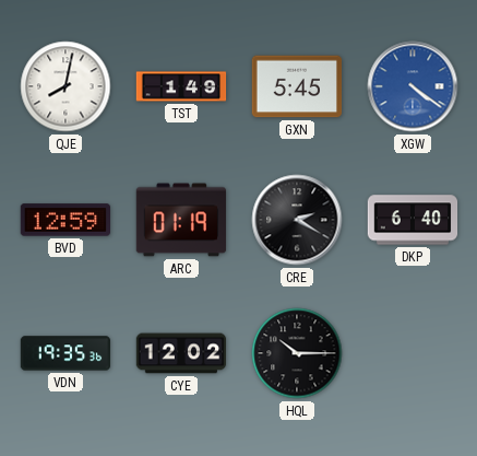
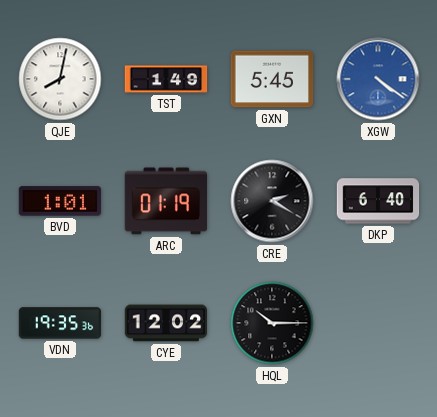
BVD: 12:59 -> 1:01
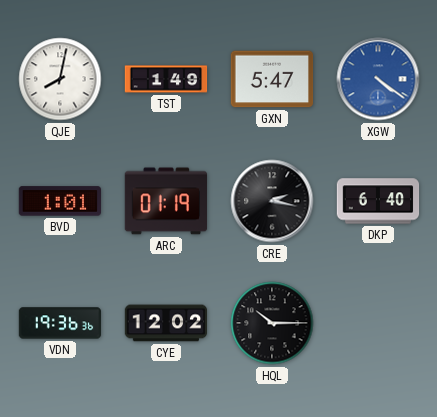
GXN: 5:45 -> 5:47
CRE: 2:20 -> 2:17
VDN: 19:35 -> 19:36
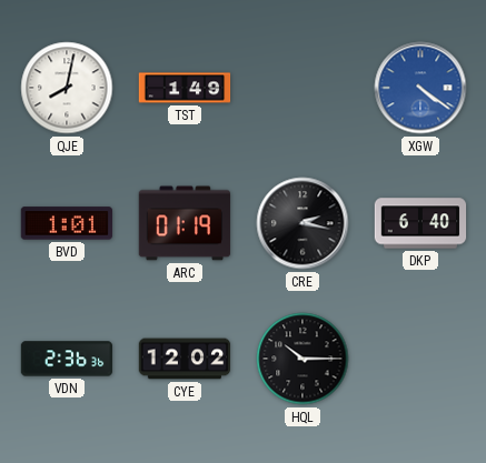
GXN: 5:47 -> none
VDN: 19:36 -> 2:36
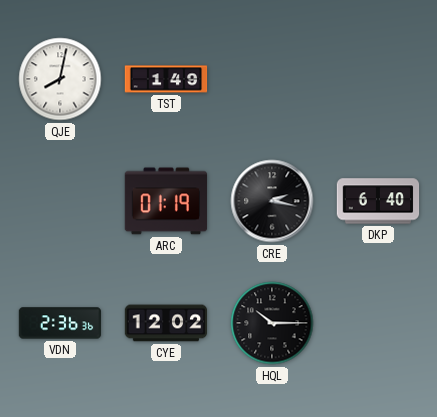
XGW: 4:21 -> none
BVD: 1:01 -> none
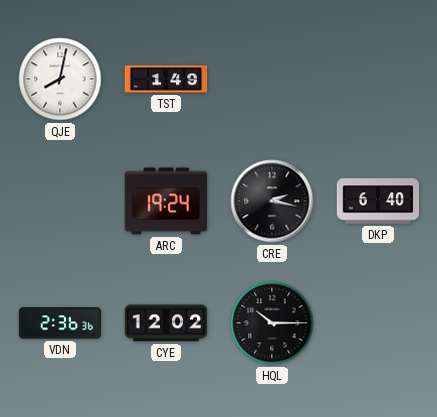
ARC: 01:19 -> 19:24
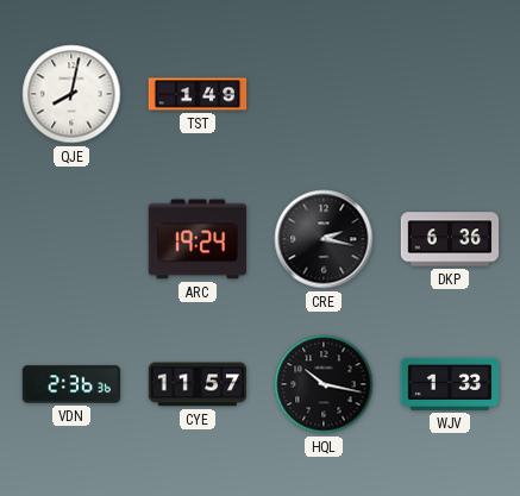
DKP: 6:40 -> 6:36
CYE: 12:02 -> 11:57
HQL: 10:15 -> 10:17
WJV: none -> 1:33
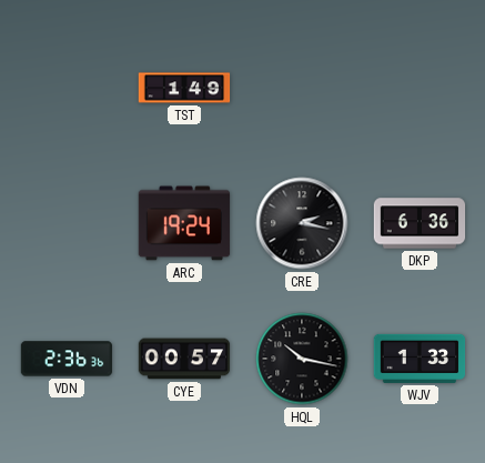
QJE: 8:02 -> none
CYE: 11:57 -> 00:57
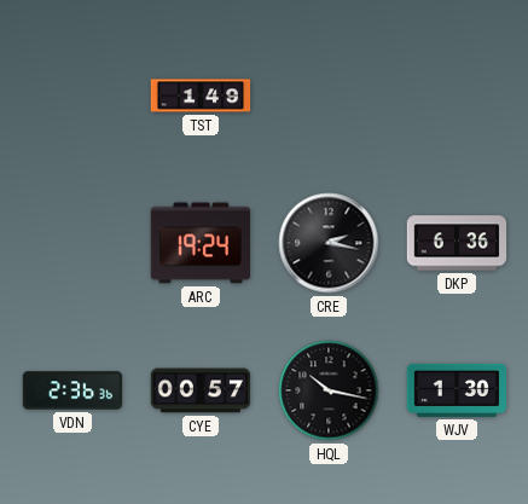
WJV: 1:33 -> 1:30
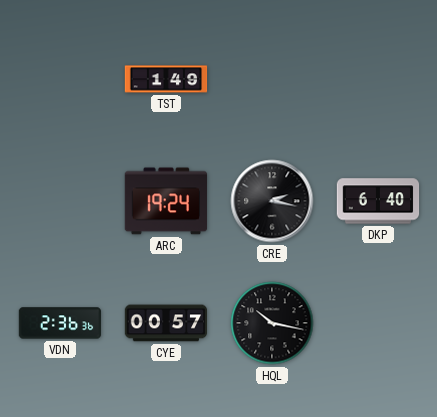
DKP: 6:36 -> 6:40
WJV: 1:30 -> none
